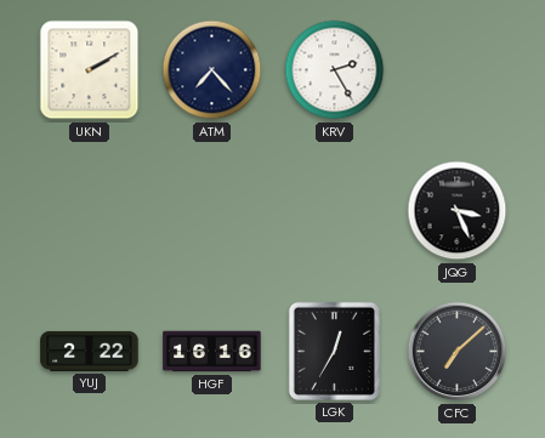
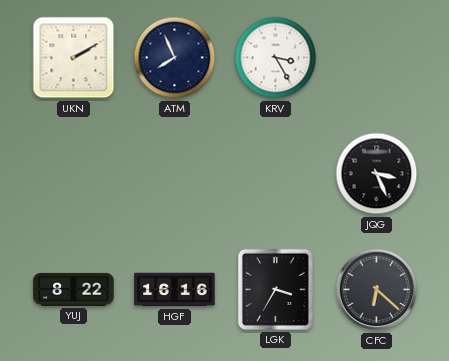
ATM: 7:23 -> 7:56
KRV: 2:25 -> 3:25
YUJ: 2:22 -> 8:22
LGK: 12:35 -> 3:35
CFC: 7:08 -> 6:22
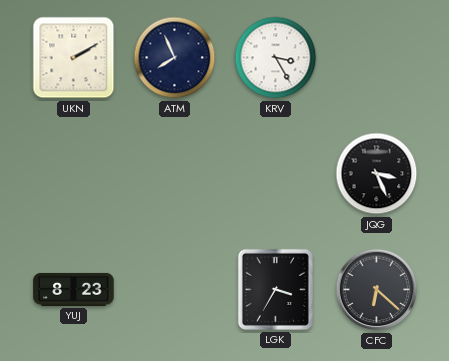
YUJ: 8:22 -> 8:23
HGF: 16:16 -> none
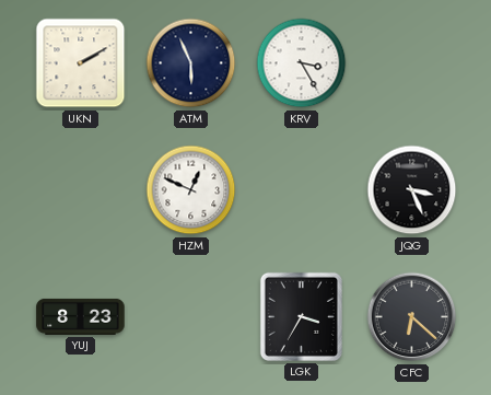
ATM: 7:56 -> 5:56
HZM: none -> 12:49
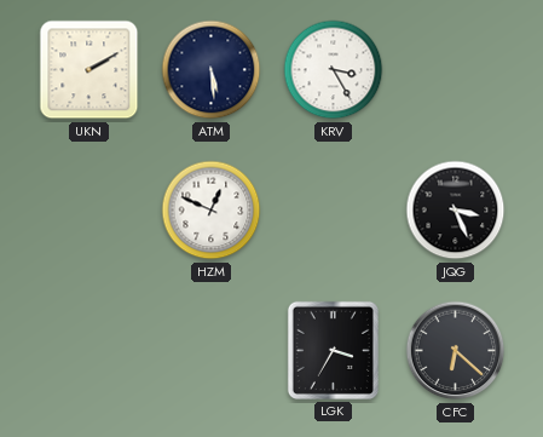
ATM: 5:56 -> 5:29
YUJ: 8:23 -> none
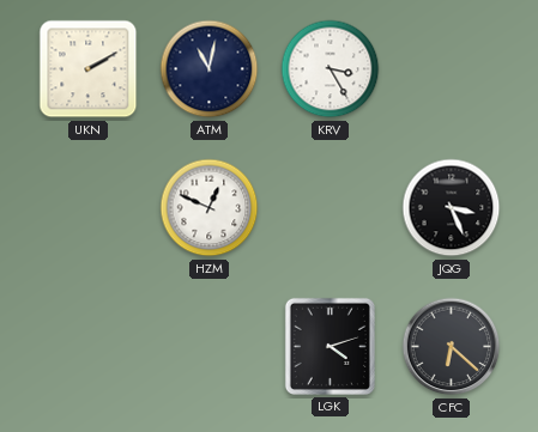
ATM: 5:29 -> 11:02
LGK: 3:35 -> 4:12
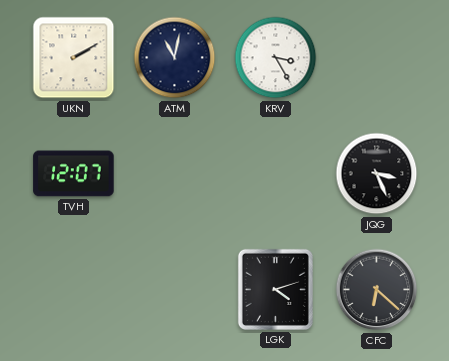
TVH: none -> 12:07
HZM: 12:49 -> none
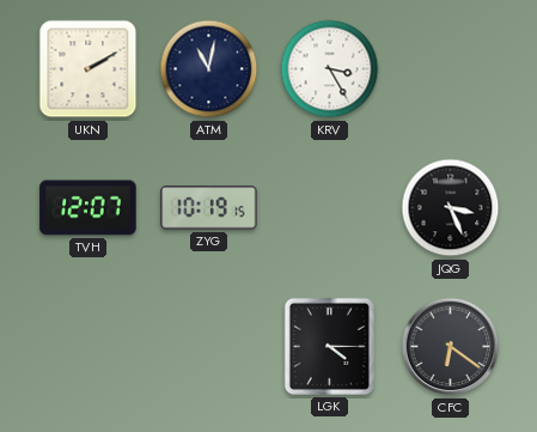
ZYG: none -> 10:19
LGK: 4:12 -> 4:15
CFC: 6:22 -> 6:21
